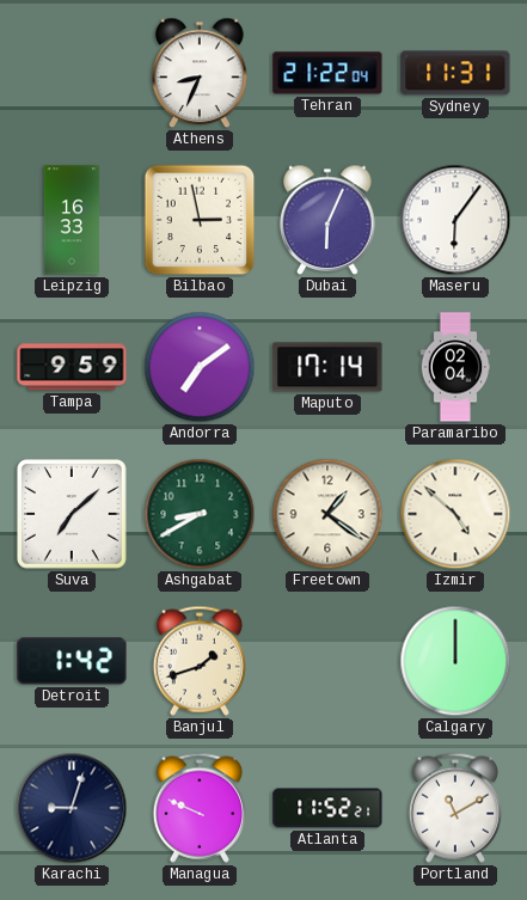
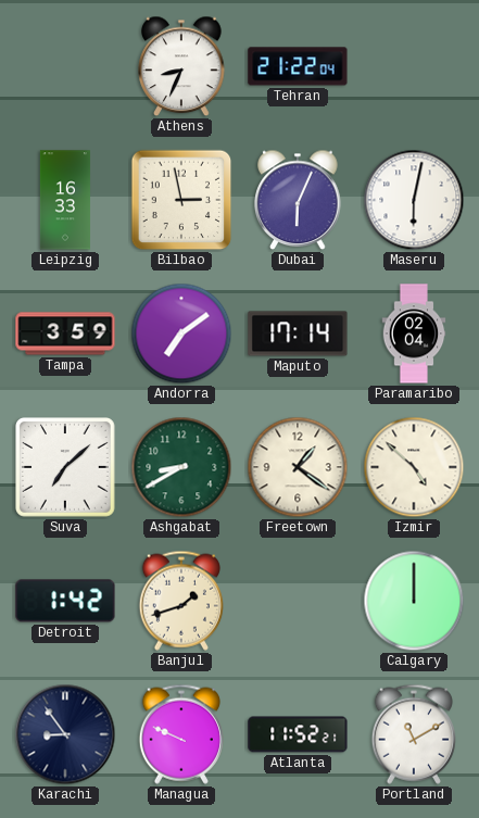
Sydney: 11:31 -> none
Maseru: 6:06 -> 6:02
Tampa: 9:59 -> 3:59
Karachi: 9:03 -> 8:54
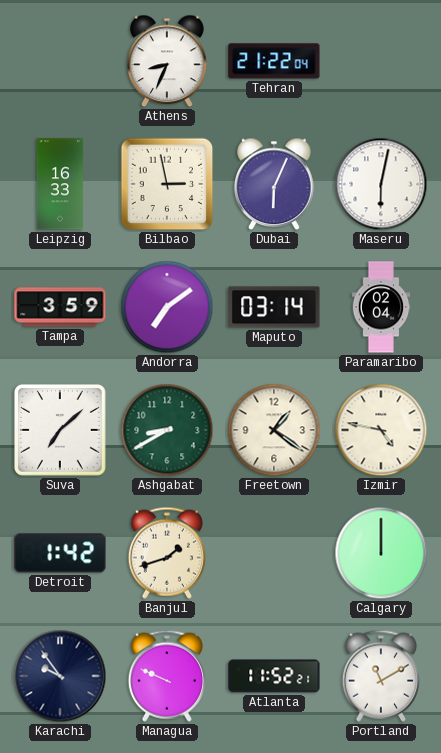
Maputo: 17:14 -> 03:14
Izmir: 4:52 -> 4:47
Karachi: 8:54 -> 9:54
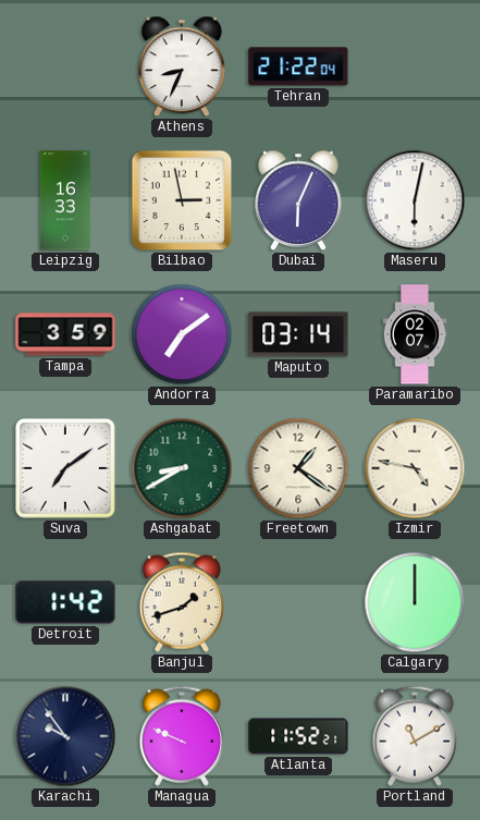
Paramaribo: 02:04 -> 02:07
Suva: 7:08 -> 7:09
